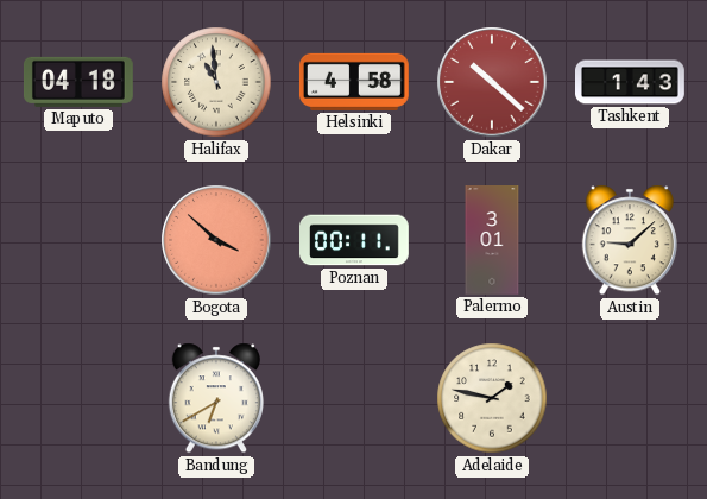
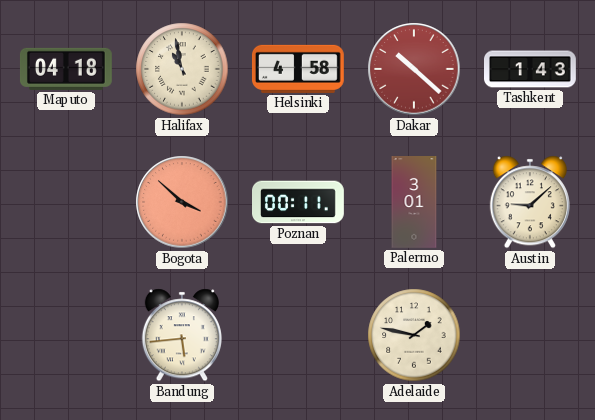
Halifax: 10:59 -> 10:58
Bandung: 6:40 -> 5:44
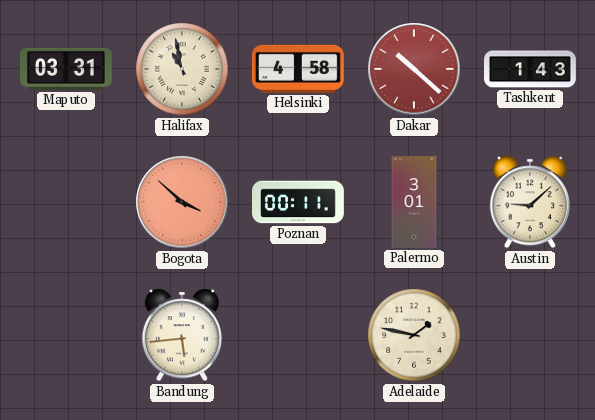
Maputo: 04:18 -> 03:31
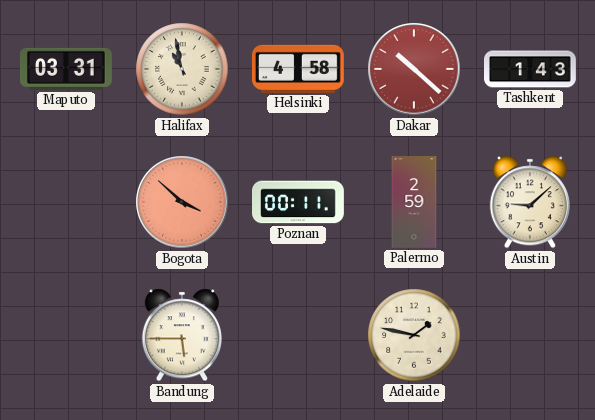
Palermo: 3:01 -> 2:59
Bandung: 5:44 -> 5:45
